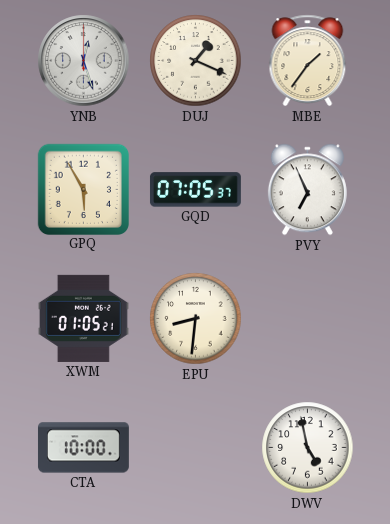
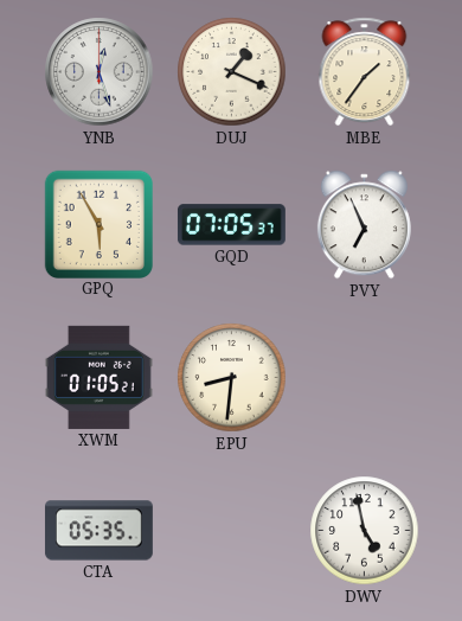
CTA: 10:00 -> 05:35
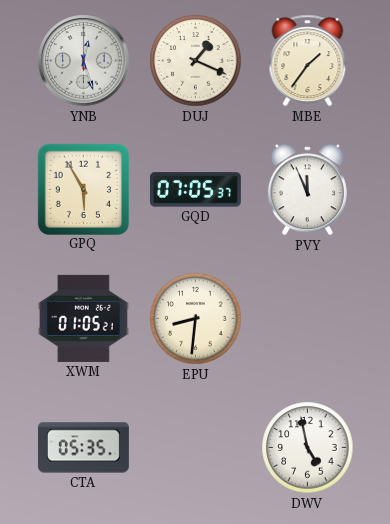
PVY: 6:56 -> 11:56
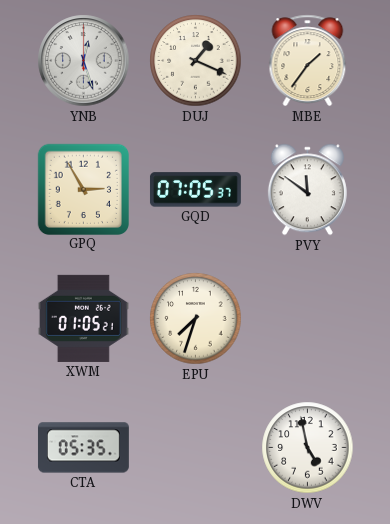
GPQ: 5:55 -> 2:55
PVY: 11:56 -> 11:51
EPU: 8:31 -> 7:33
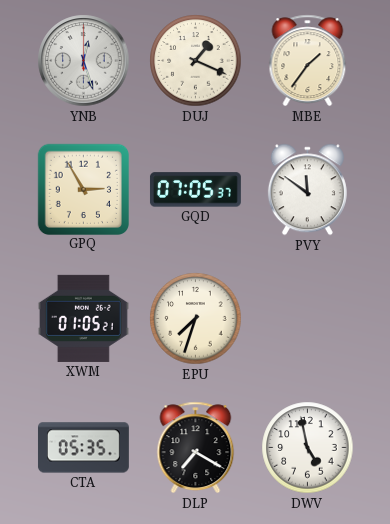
DLP: none -> 7:20
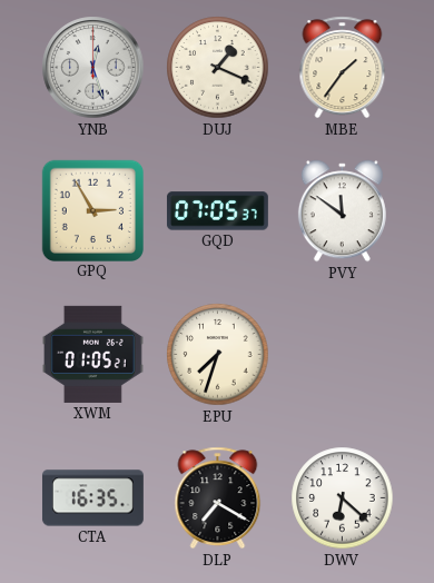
CTA: 05:35 -> 16:35
DWV: 4:58 -> 6:22
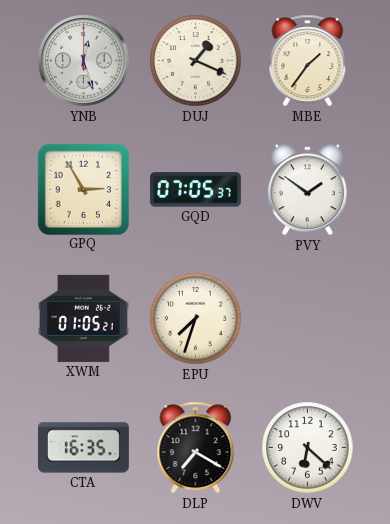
PVY: 11:51 -> 1:51
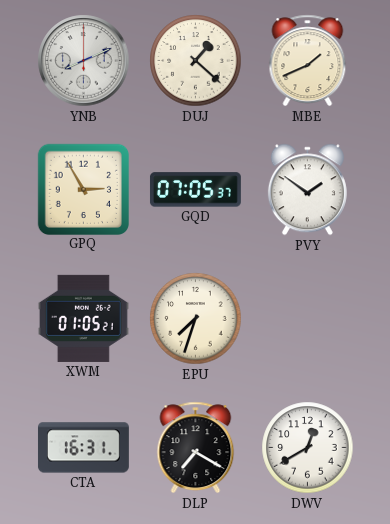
YNB: 12:27 -> 8:11
DUJ: 1:19 -> 1:22
MBE: 1:36 -> 1:41
CTA: 16:35 -> 16:31
DWV: 6:22 -> 12:40
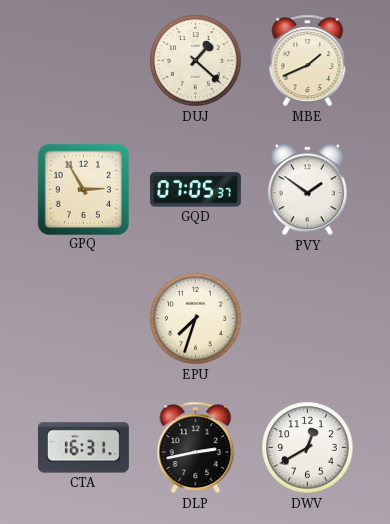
YNB: 8:11 -> none
XWM: 01:05 -> none
DLP: 7:20 -> 2:43
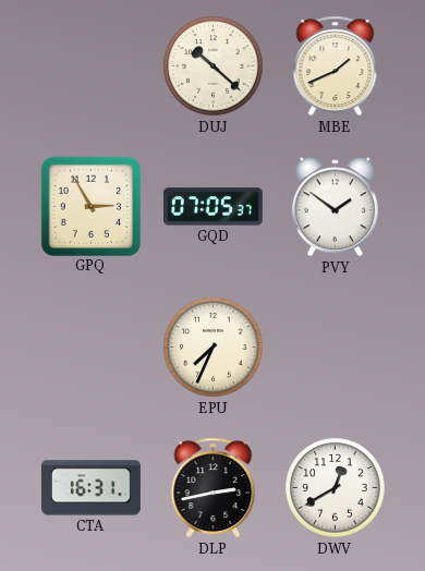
DUJ: 1:22 -> 10:22
EPU: 7:33 -> 7:34
